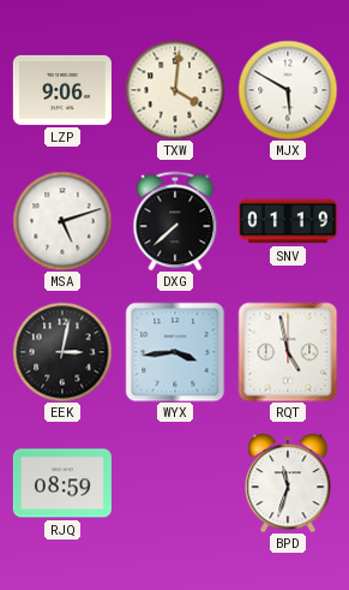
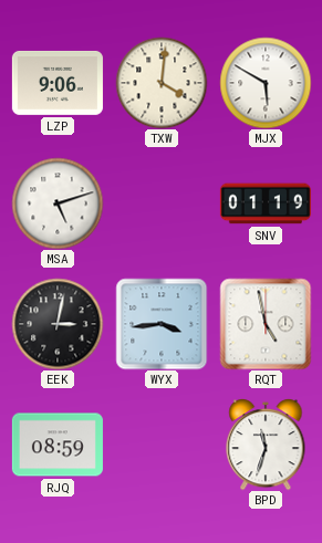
DXG: 7:38 -> none
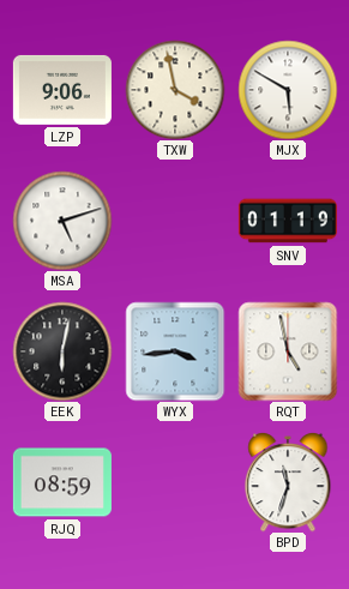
TXW: 4:01 -> 3:58
EEK: 3:02 -> 6:02
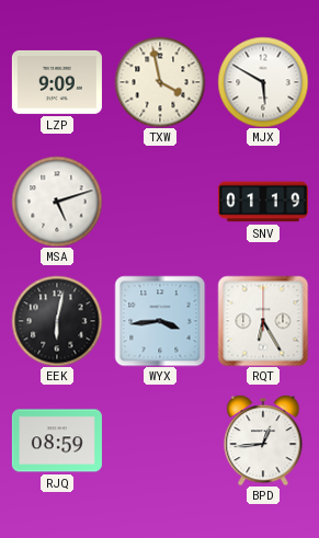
LZP: 9:06 -> 9:09
RQT: 4:58 -> 6:25
BPD: 11:33 -> 12:44
